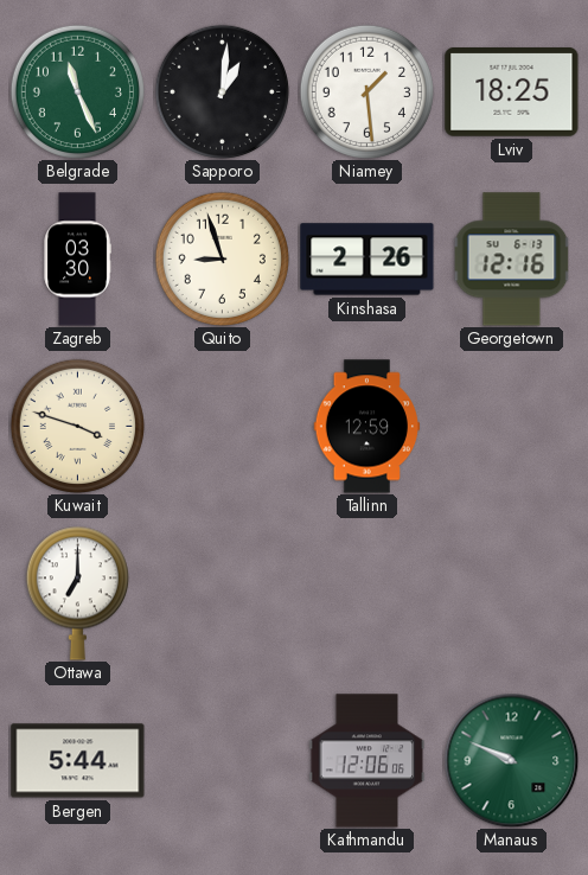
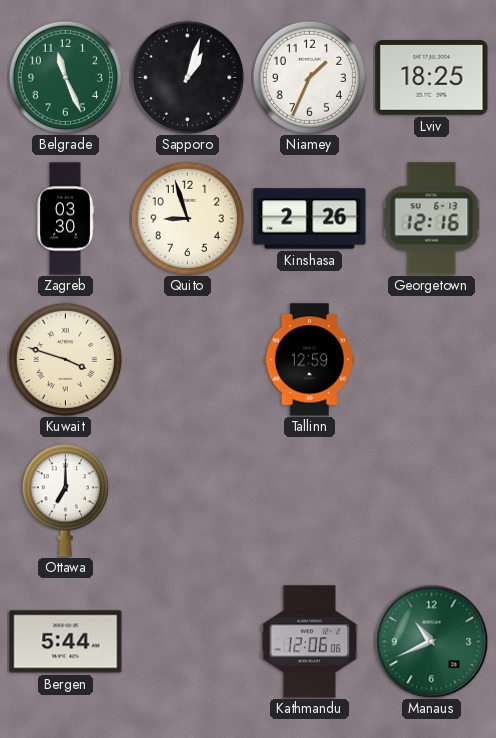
Sapporo: 1:01 -> 1:03
Niamey: 1:29 -> 1:34
Manaus: 9:49 -> 10:41
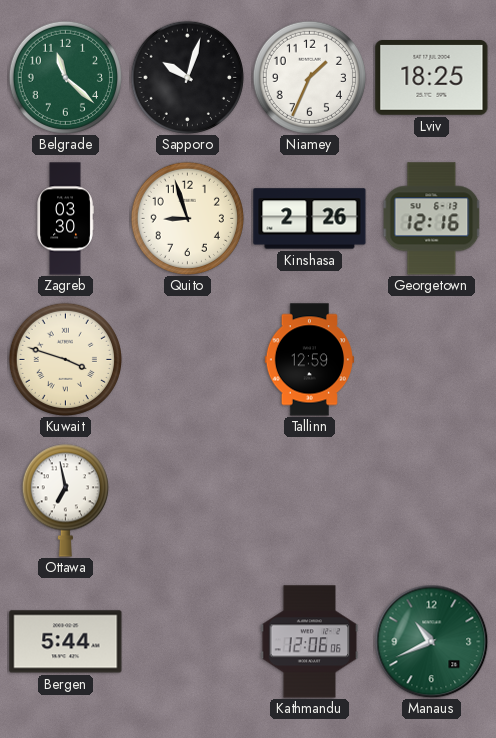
Belgrade: 11:26 -> 11:22
Sapporo: 1:03 -> 10:03
Ottawa: 7:00 -> 6:58
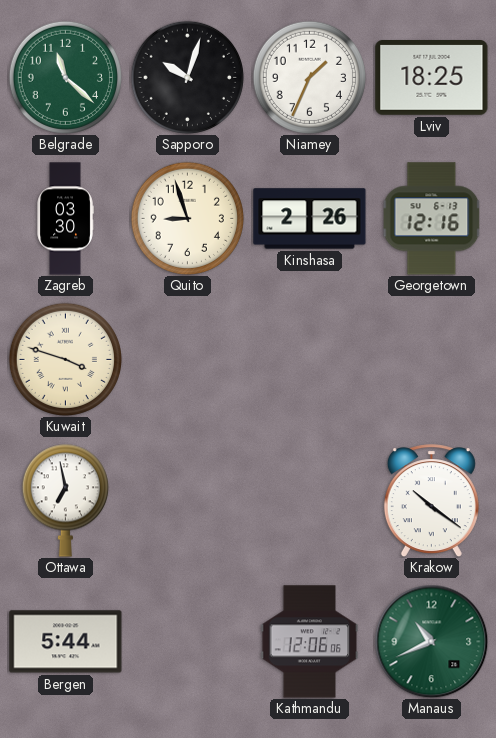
Tallinn: 12:59 -> none
Krakow: none -> 10:21
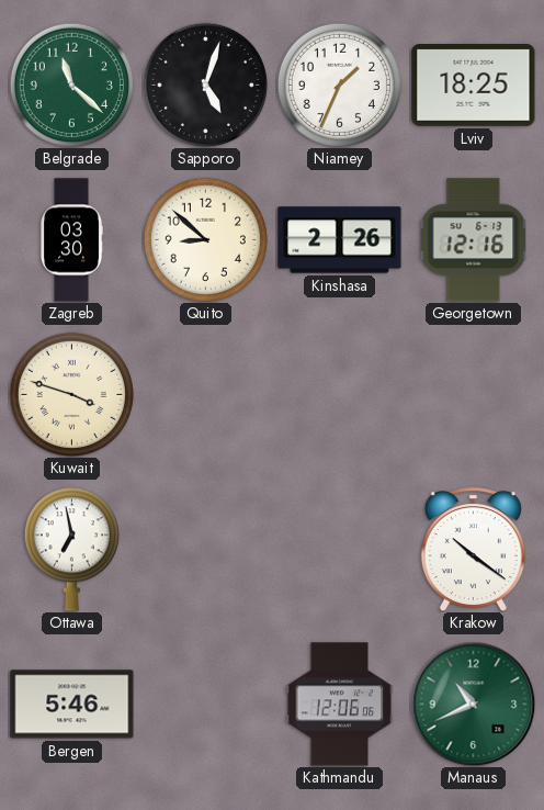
Sapporo: 10:03 -> 5:03
Quito: 8:57 -> 8:52
Bergen: 5:44 -> 5:46
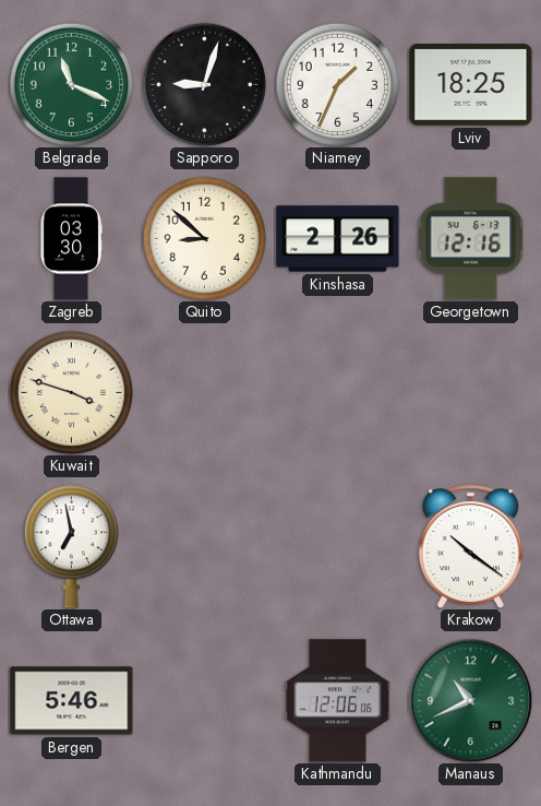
Belgrade: 11:22 -> 11:19
Sapporo: 5:03 -> 9:03
